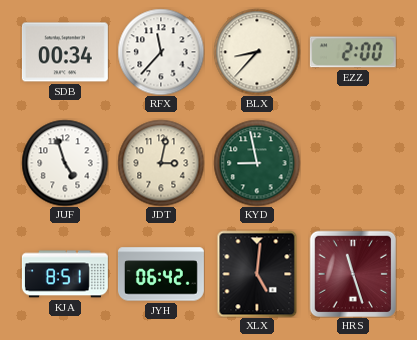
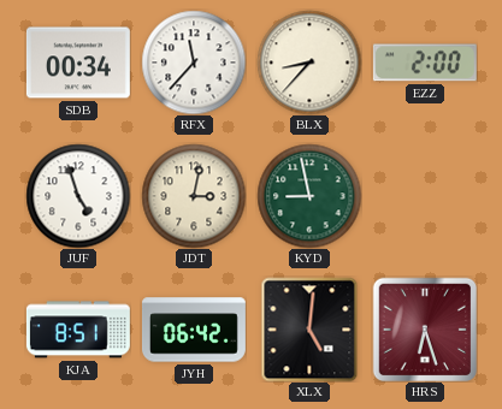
HRS: 11:27 -> 6:27
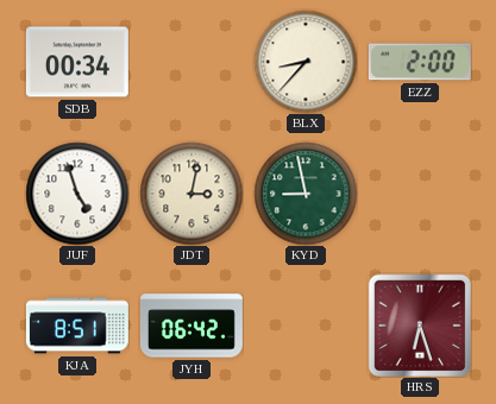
RFX: 11:37 -> none
XLX: 5:01 -> none
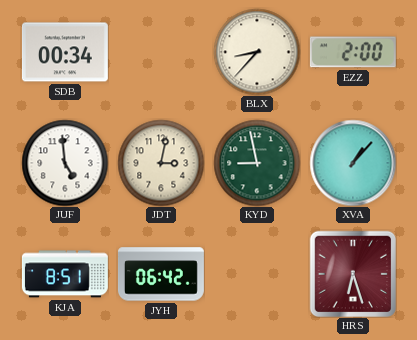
JUF: 4:57 -> 4:59
XVA: none -> 1:07
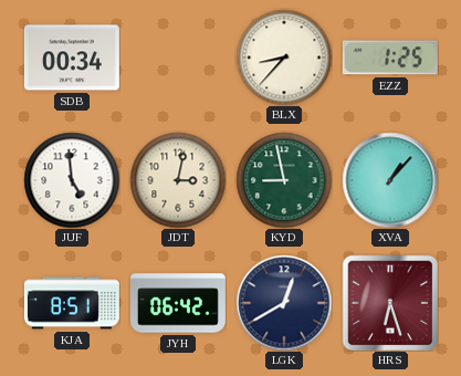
EZZ: 2:00 -> 1:25
LGK: none -> 12:40
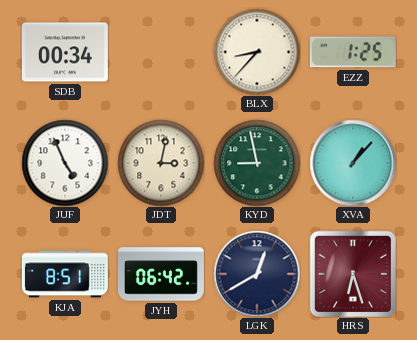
JUF: 4:59 -> 4:56
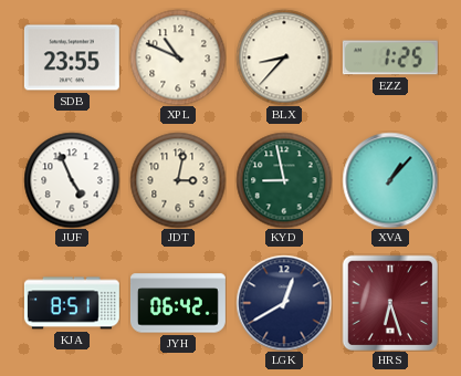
SDB: 00:34 -> 23:55
XPL: none -> 10:49
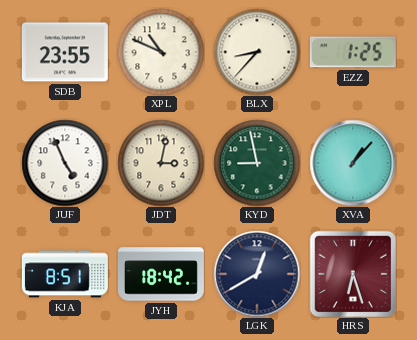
JYH: 06:42 -> 18:42
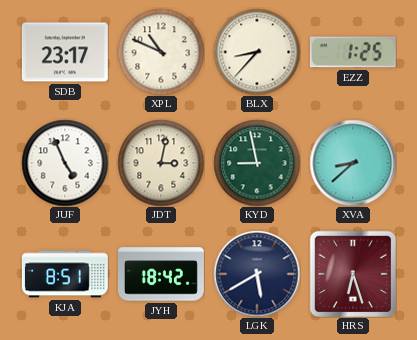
SDB: 23:55 -> 23:17
XVA: 1:07 -> 8:38
LGK: 12:40 -> 5:40
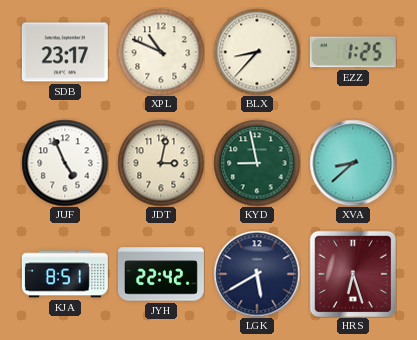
JYH: 18:42 -> 22:42
